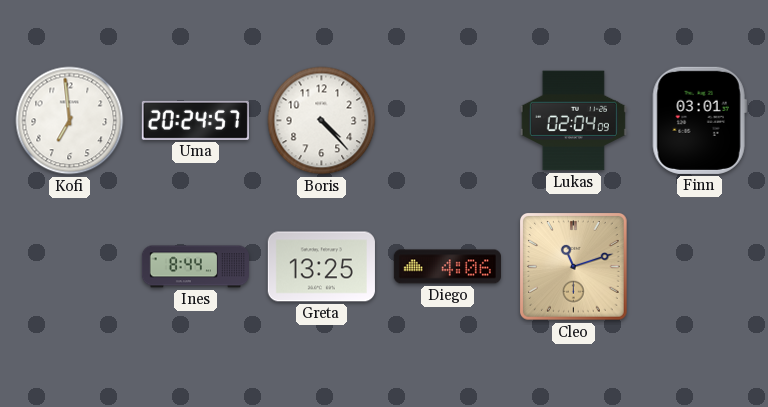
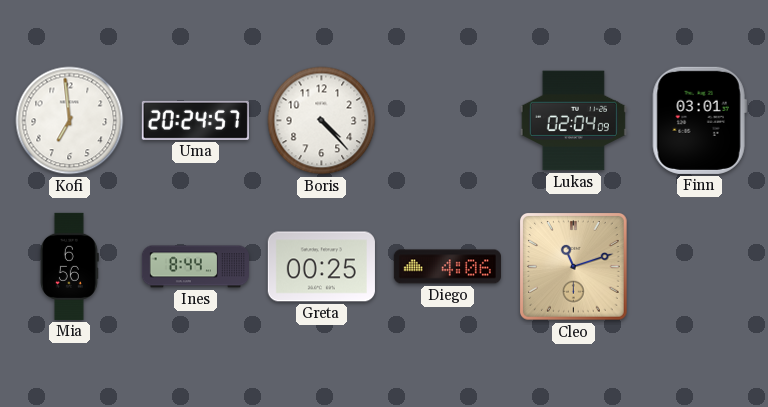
Mia: none -> 6:56
Greta: 13:25 -> 00:25
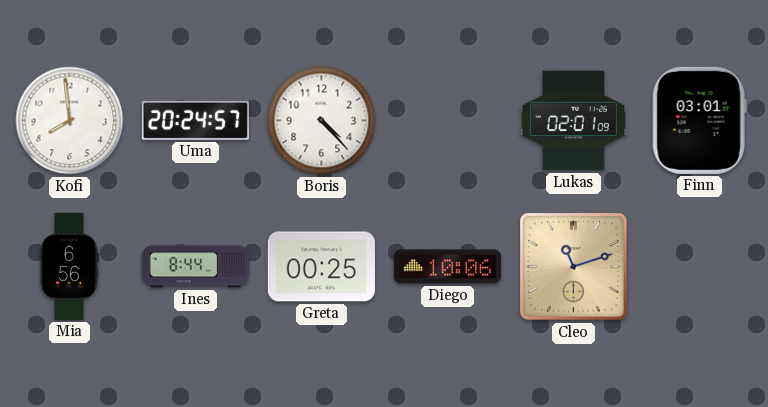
Kofi: 6:59 -> 7:59
Lukas: 02:04 -> 02:01
Diego: 4:06 -> 10:06
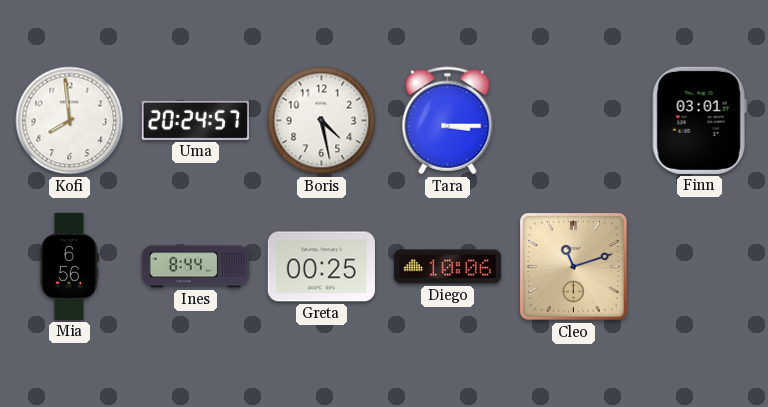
Boris: 4:23 -> 4:28
Tara: none -> 3:15
Lukas: 02:01 -> none
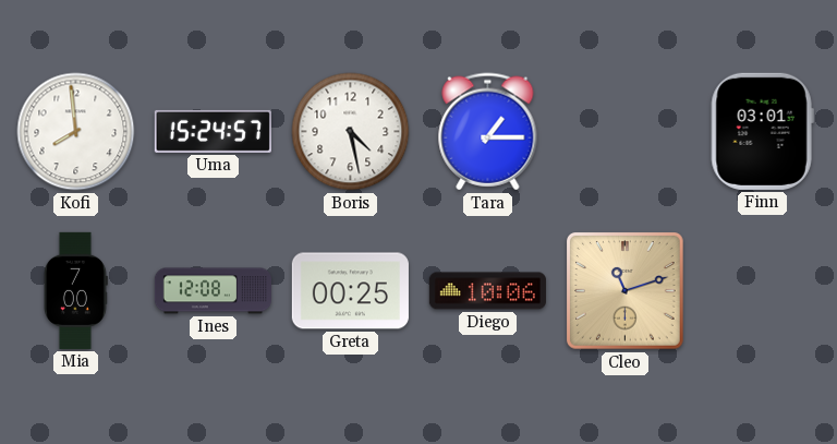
Uma: 20:24 -> 15:24
Tara: 3:15 -> 1:15
Mia: 6:56 -> 7:00
Ines: 8:44 -> 12:08
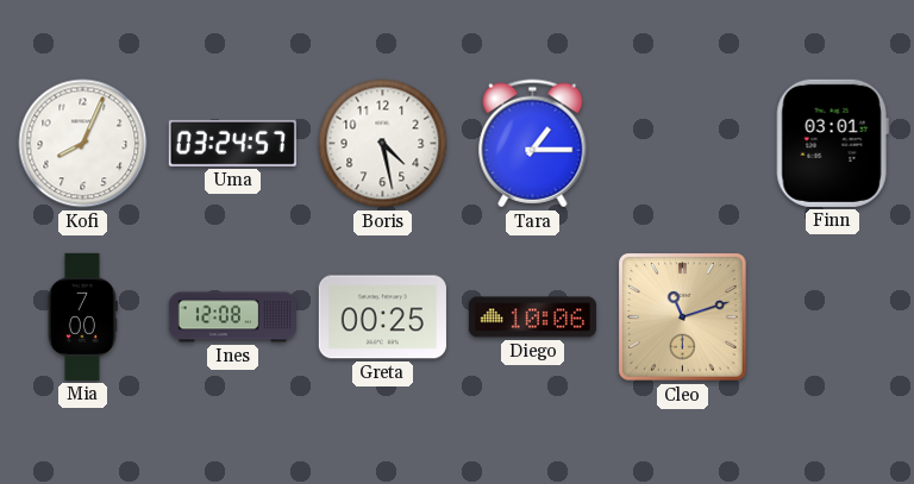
Kofi: 7:59 -> 8:04
Uma: 15:24 -> 03:24
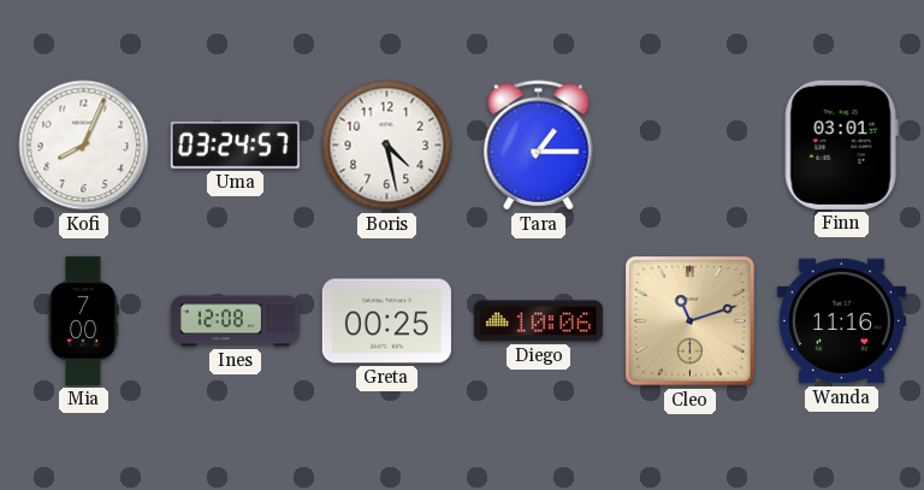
Wanda: none -> 11:16
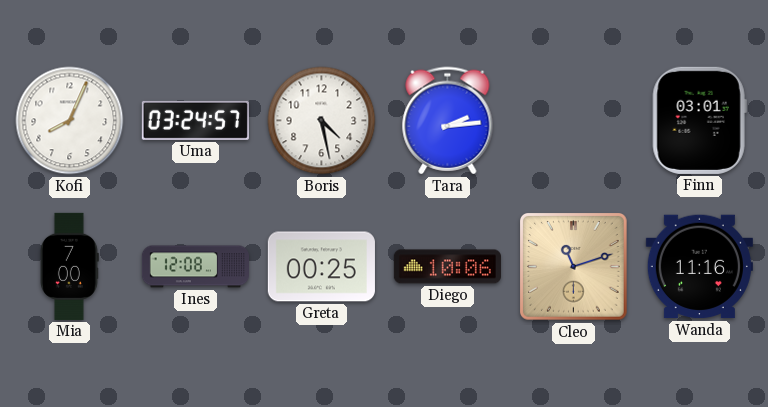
Tara: 1:15 -> 2:14
